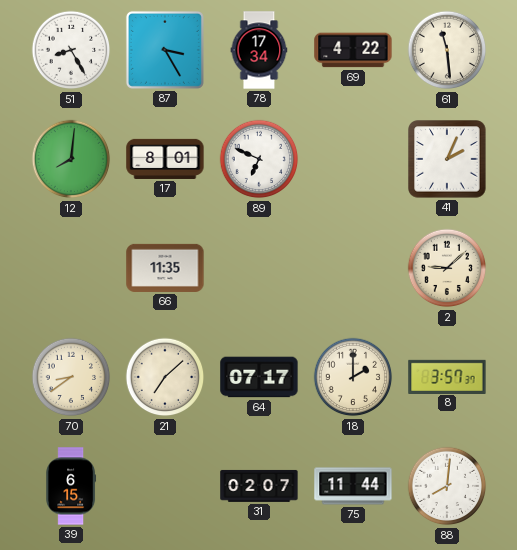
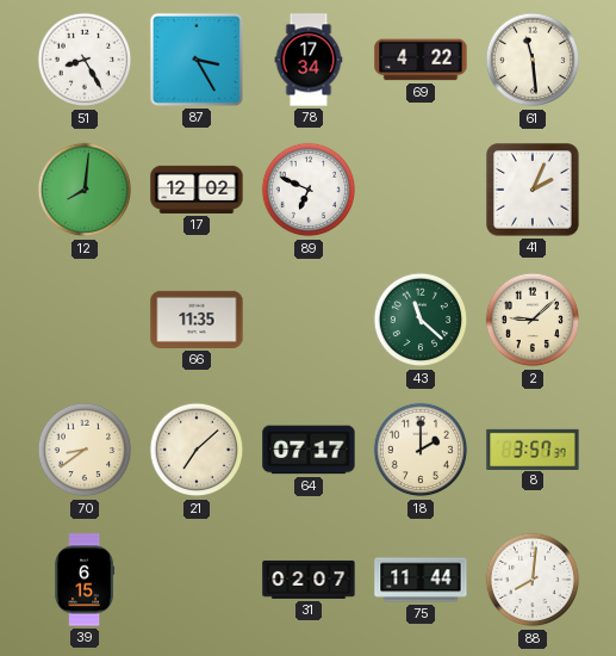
17: 8:01 -> 12:02
43: none -> 11:22
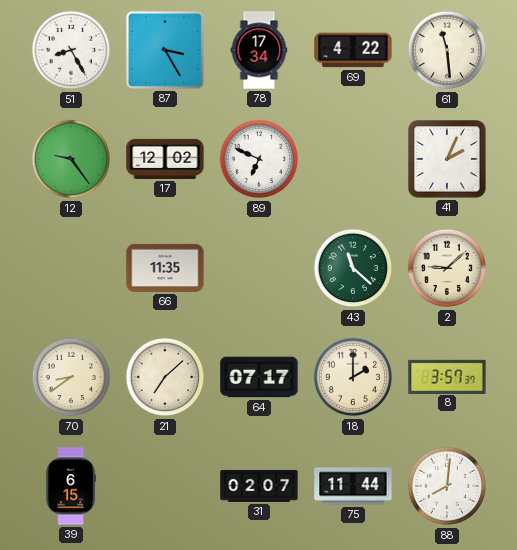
12: 8:01 -> 9:24
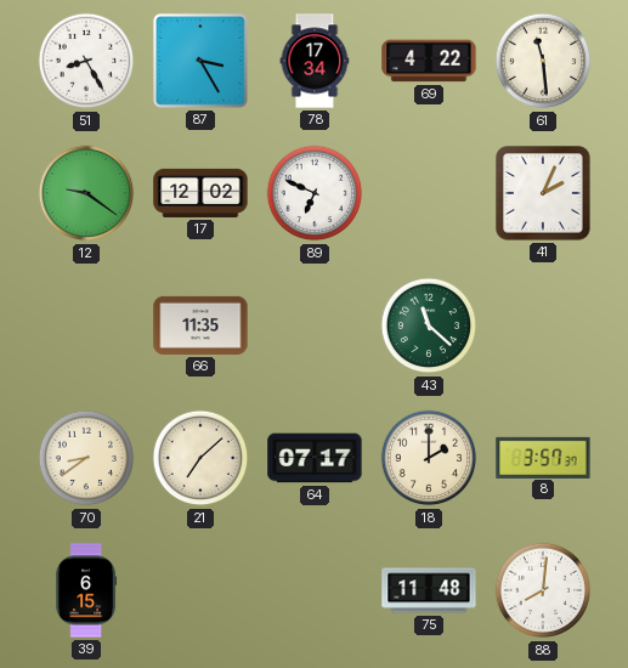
12: 9:24 -> 9:21
2: 9:08 -> none
31: 02:07 -> none
75: 11:44 -> 11:48
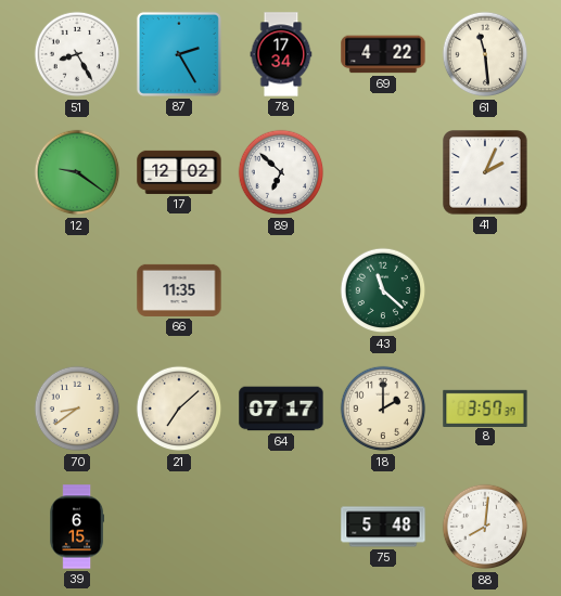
87: 3:25 -> 2:25
89: 6:49 -> 6:52
75: 11:48 -> 5:48
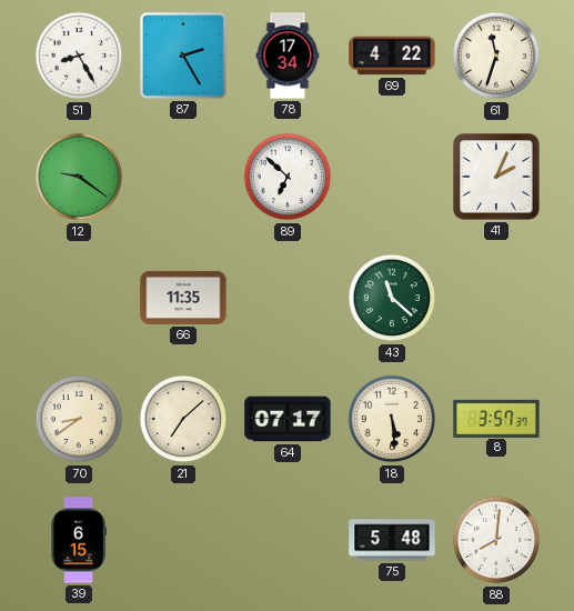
61: 11:29 -> 11:33
17: 12:02 -> none
18: 2:00 -> 5:29
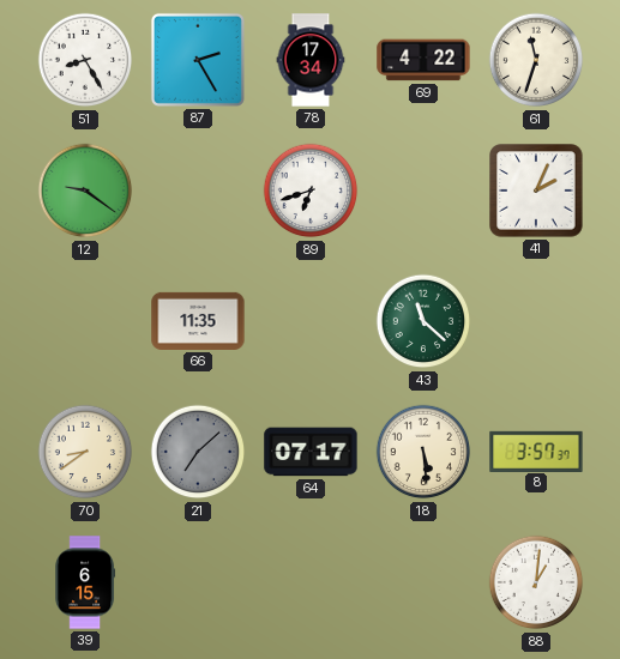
89: 6:52 -> 6:42
21 dial: cream -> grey
75: 5:48 -> none
88: 8:01 -> 1:01
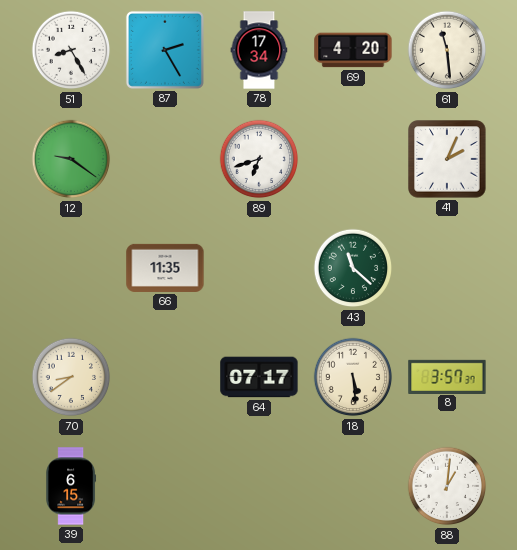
69: 4:22 -> 4:20
61: 11:33 -> 11:29
21: 7:08 -> none
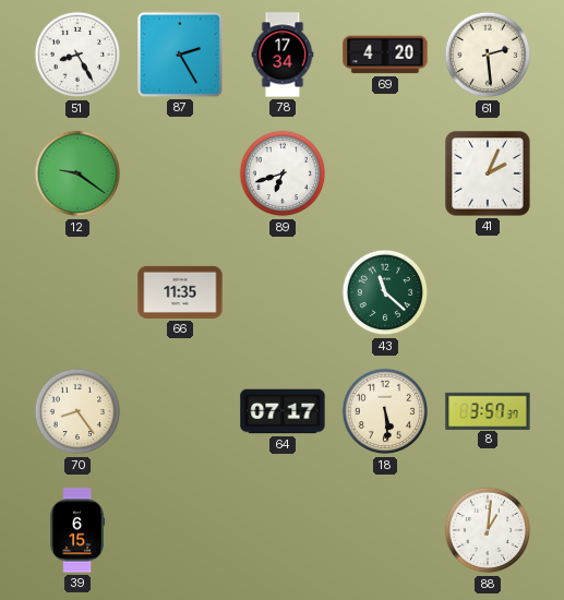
61: 11:29 -> 2:29
70: 8:39 -> 8:24
